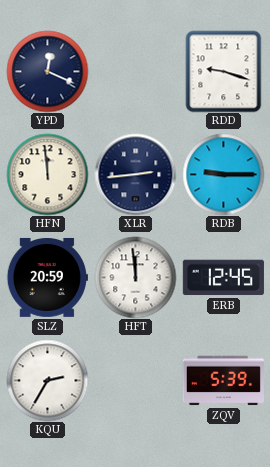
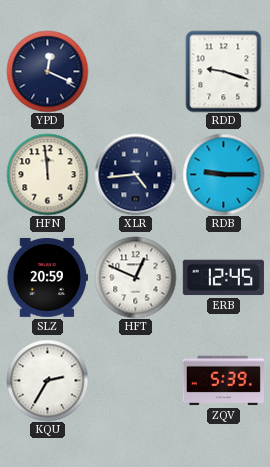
XLR: 2:44 -> 4:44
HFT: 11:59 -> 12:49
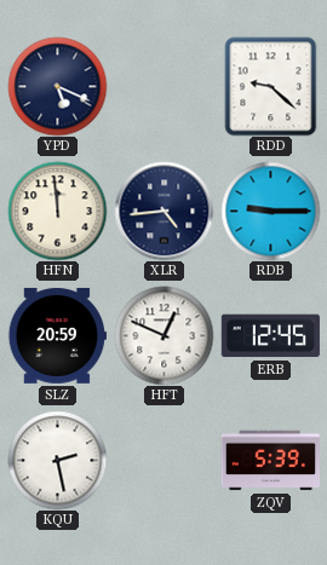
YPD: 12:19 -> 5:19
RDD: 9:18 -> 9:22
KQU: 2:35 -> 2:28
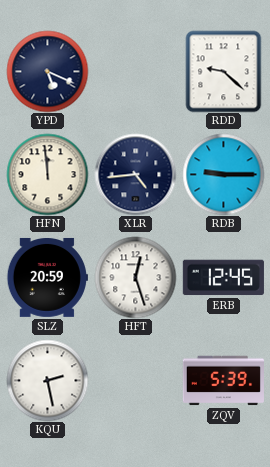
HFT: 12:49 -> 12:27
